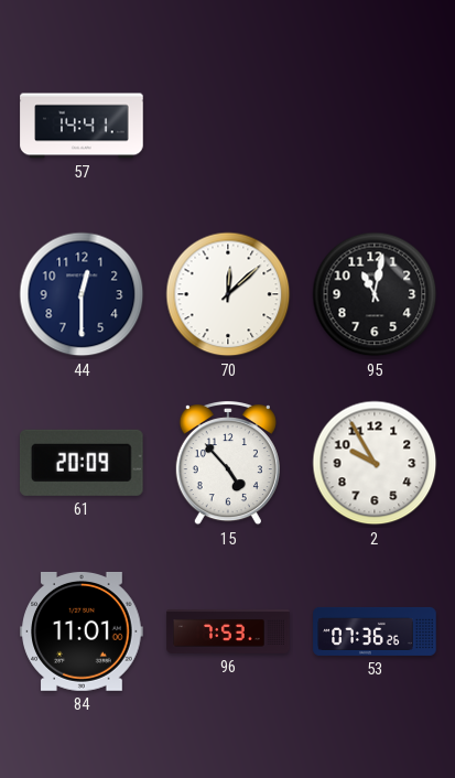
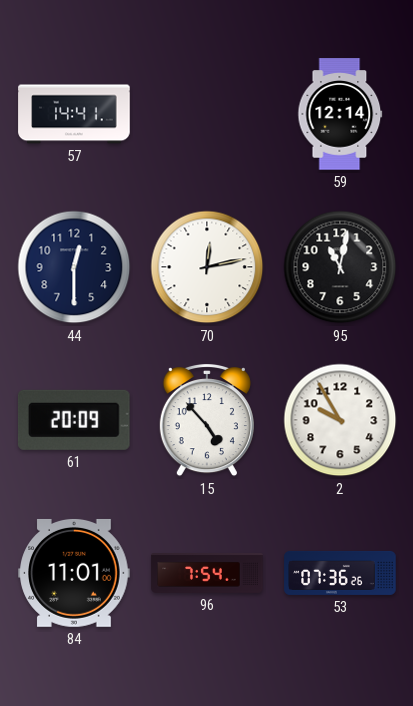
59: none -> 12:14
70: 12:08 -> 12:13
96: 7:53 -> 7:54
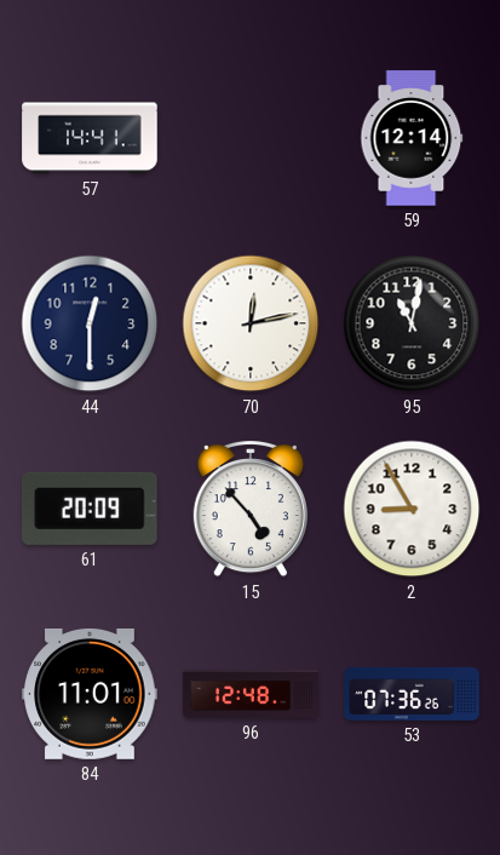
2: 9:55 -> 8:55
96: 7:54 -> 12:48
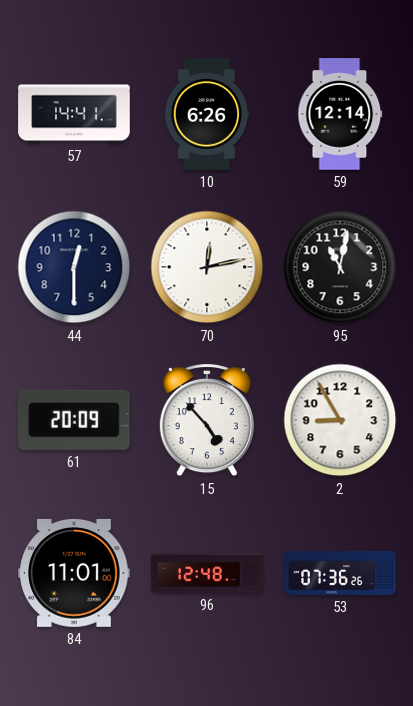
10: none -> 6:26
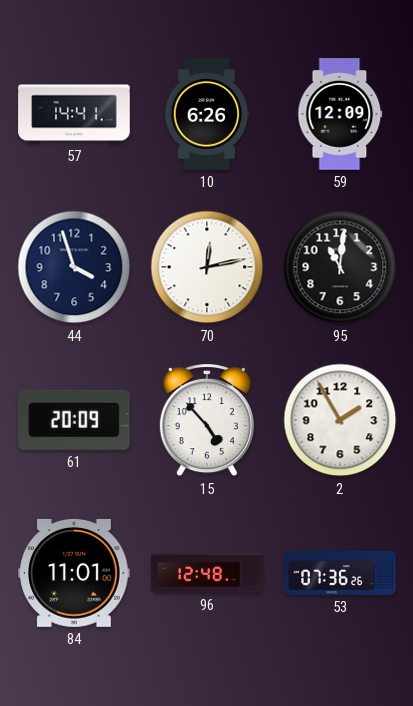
59: 12:14 -> 12:09
44: 12:30 -> 3:57
95: 11:02 -> 11:01
2: 8:55 -> 1:55
